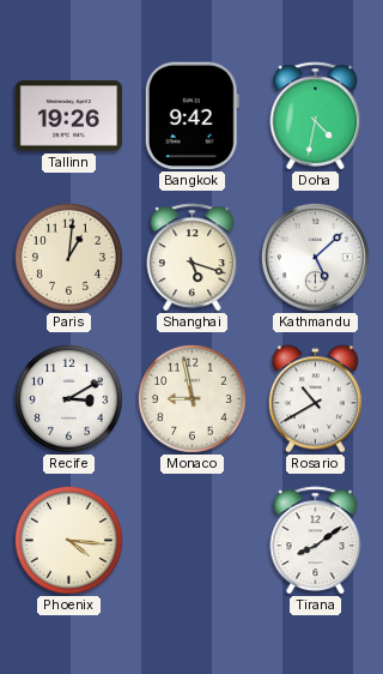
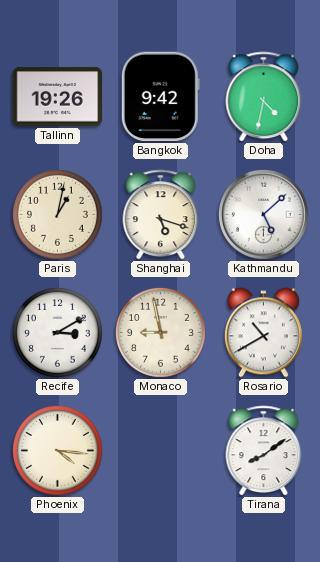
Paris: 1:01 -> 1:02
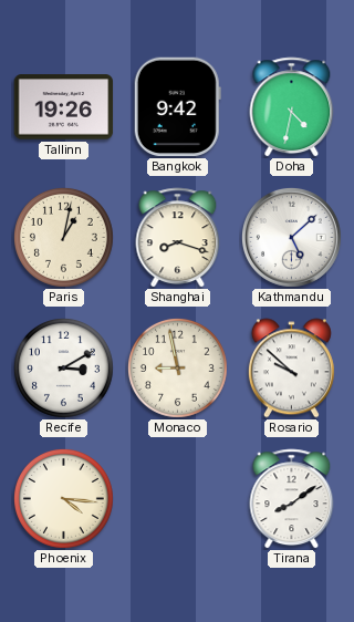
Shanghai: 5:18 -> 8:18
Rosario: 10:40 -> 9:52
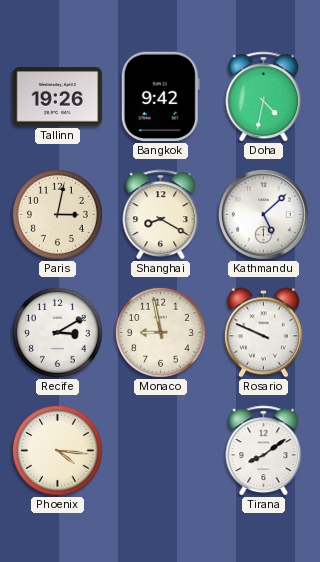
Paris: 1:02 -> 3:02
Shanghai: 8:18 -> 8:20
Rosario: 9:52 -> 9:49
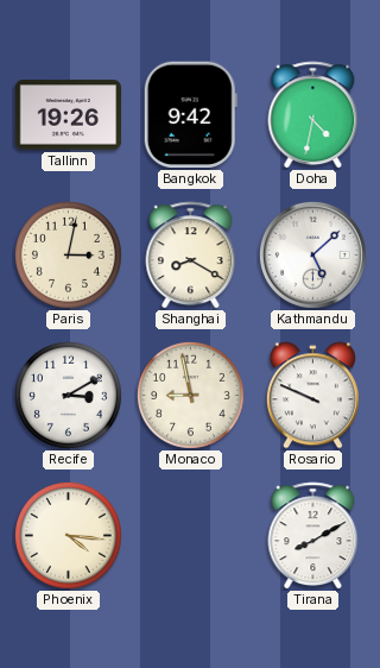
Tirana: 8:09 -> 8:10
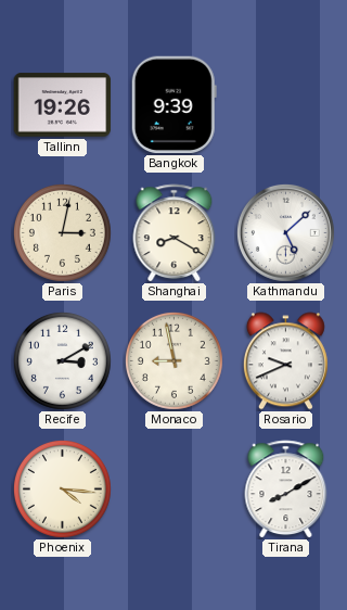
Bangkok: 9:42 -> 9:39
Doha: 4:32 -> none
Rosario: 9:49 -> 9:41
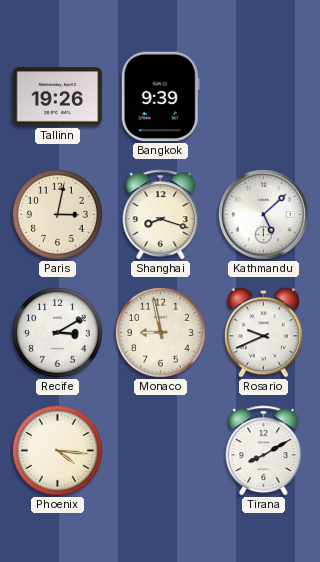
Shanghai: 8:20 -> 8:18
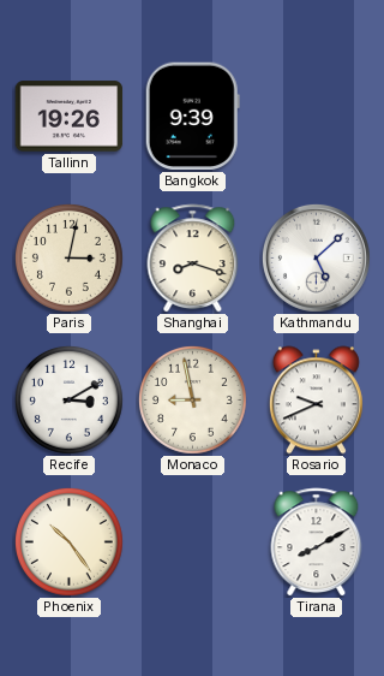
Phoenix: 4:16 -> 10:24
